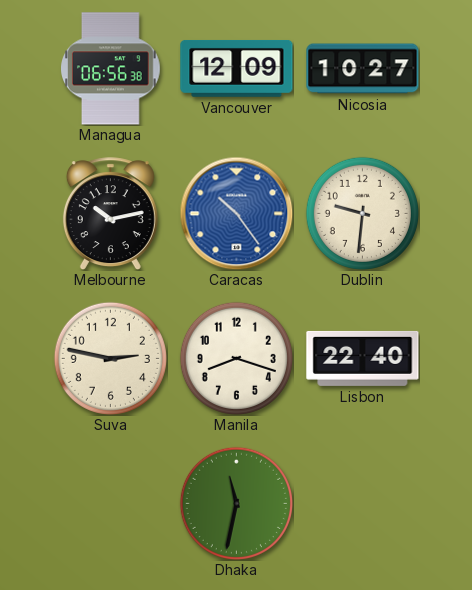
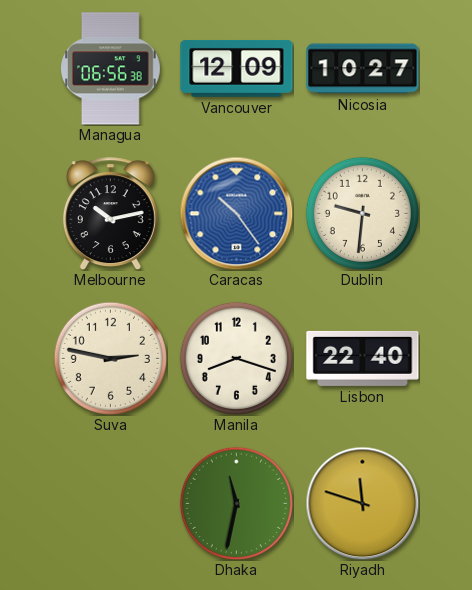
Riyadh: none -> 11:48
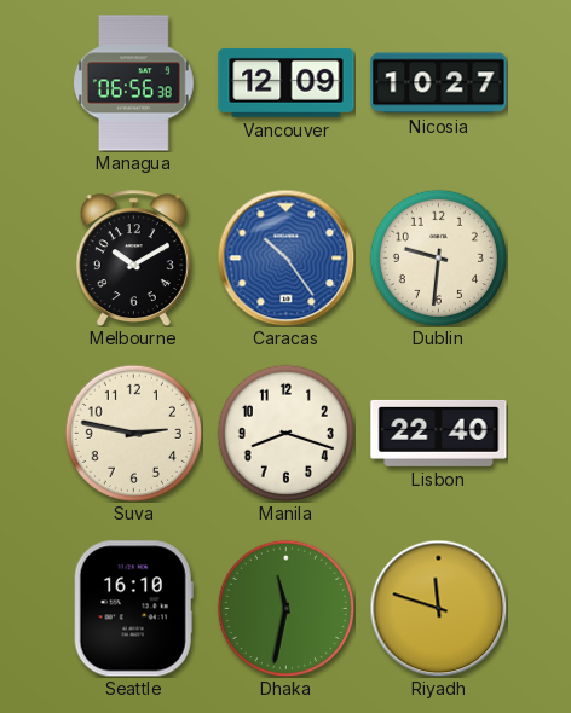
Melbourne: 10:13 -> 10:10
Seattle: none -> 16:10
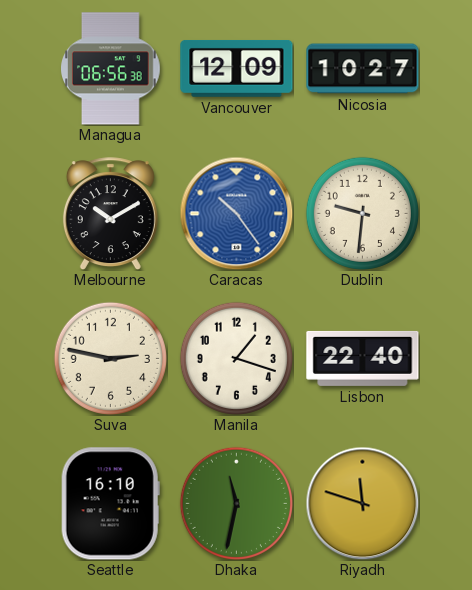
Manila: 8:18 -> 1:18
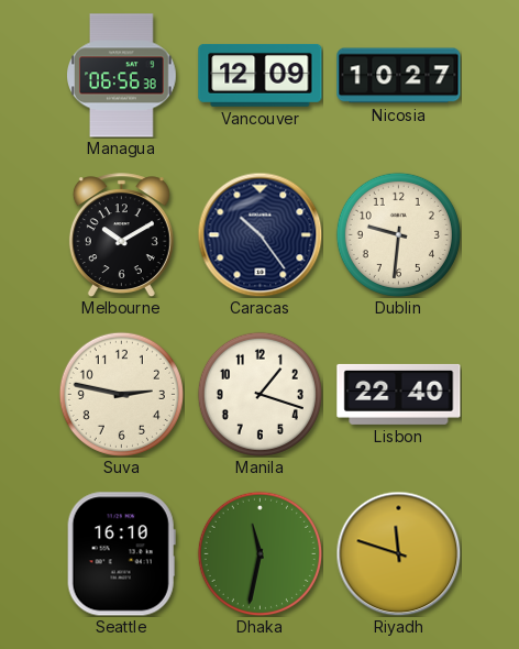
Caracas dial: blue -> navy
